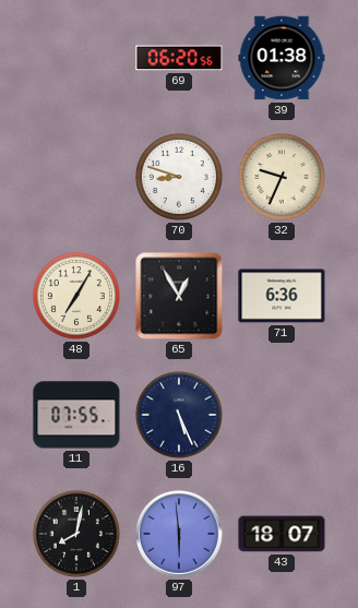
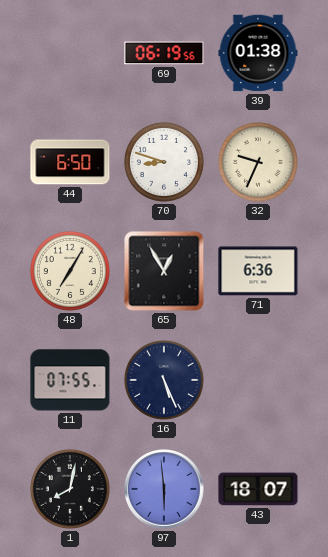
69: 06:20 -> 06:19
44: none -> 6:50
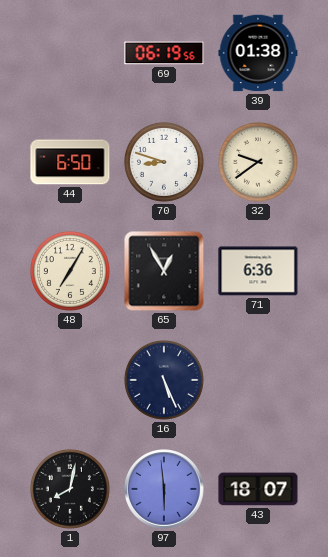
32: 9:34 -> 9:39
11: 07:55 -> none
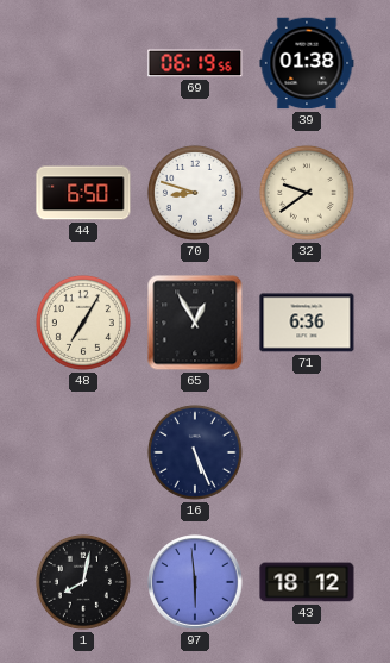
43: 18:07 -> 18:12
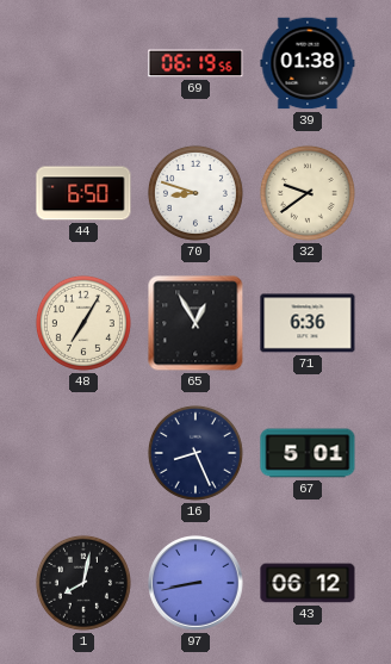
16: 5:26 -> 8:26
67: none -> 5:01
97: 5:59 -> 8:43
43: 18:12 -> 06:12
